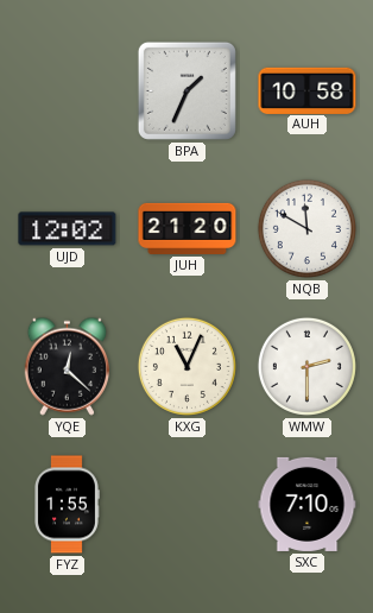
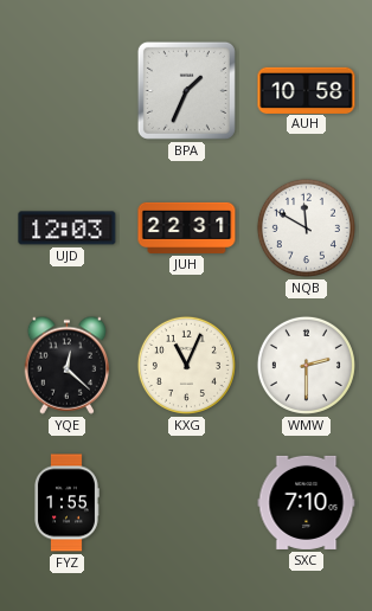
UJD: 12:02 -> 12:03
JUH: 21:20 -> 22:31
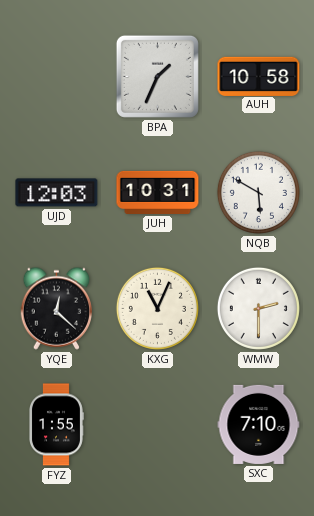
JUH: 22:31 -> 10:31
NQB: 11:50 -> 5:50
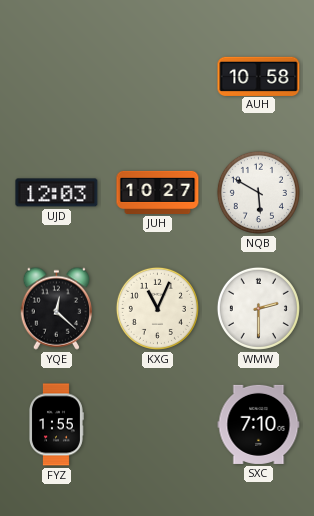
BPA: 1:34 -> none
JUH: 10:31 -> 10:27
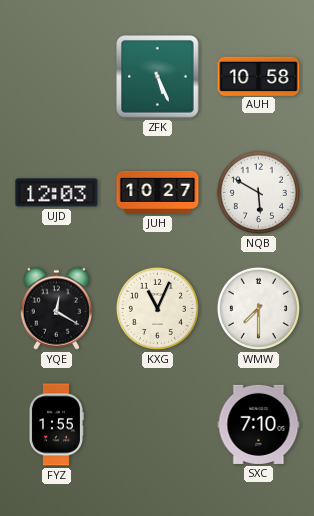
ZFK: none -> 5:26
YQE: 12:22 -> 12:20
WMW: 2:30 -> 7:30
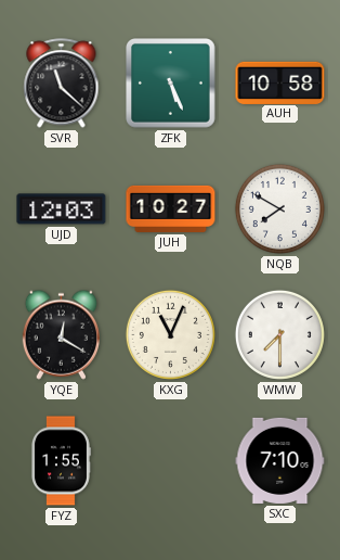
SVR: none -> 11:22
NQB: 5:50 -> 7:50
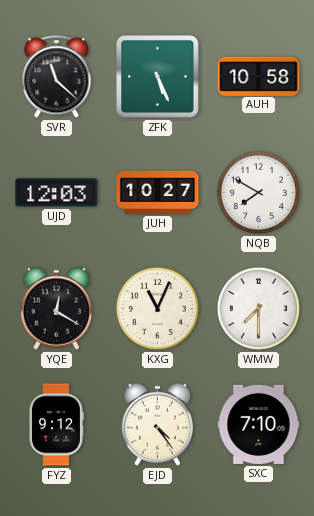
FYZ: 1:55 -> 9:12
EJD: none -> 4:24
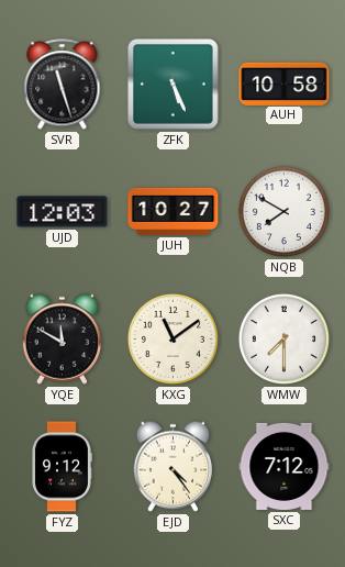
SVR: 11:22 -> 11:27
YQE: 12:20 -> 11:50
KXG: 11:04 -> 11:09
SXC: 7:10 -> 7:12
